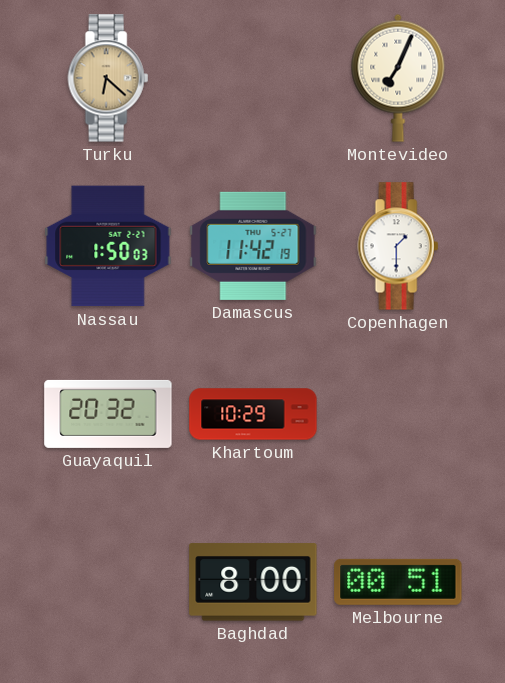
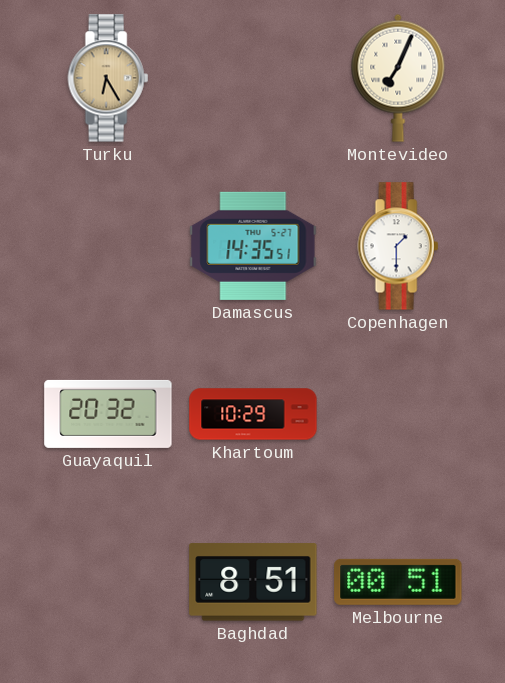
Turku: 6:22 -> 6:25
Nassau: 1:50 -> none
Damascus: 11:42 -> 14:35
Baghdad: 8:00 -> 8:51
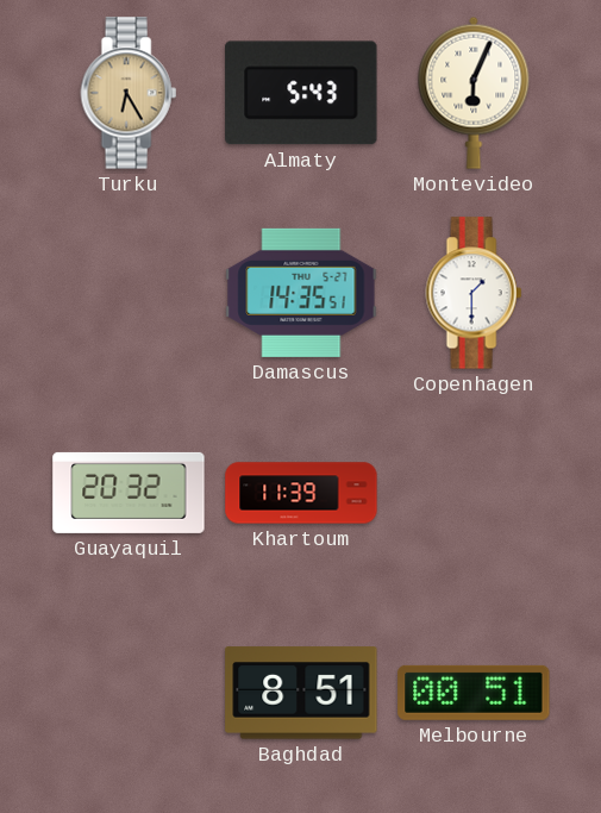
Almaty: none -> 5:43
Montevideo: 7:04 -> 6:04
Khartoum: 10:29 -> 11:39
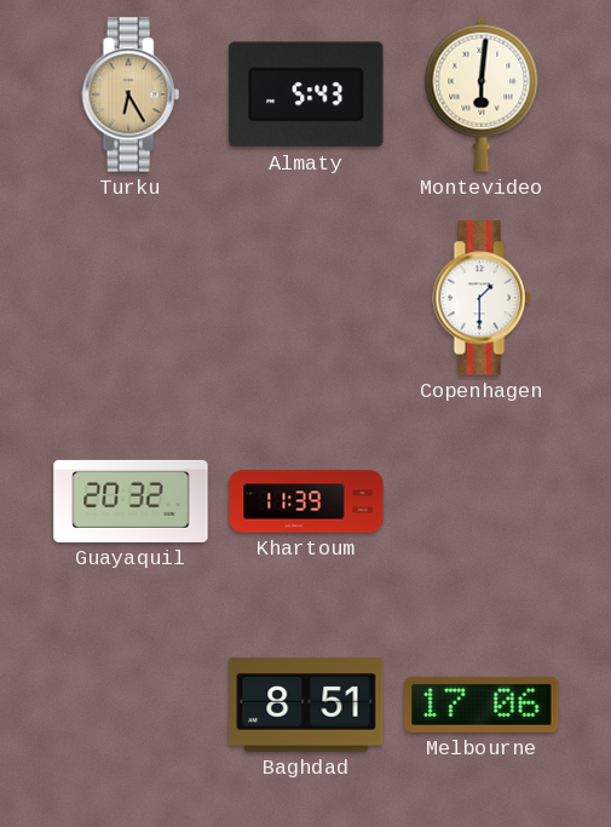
Montevideo: 6:04 -> 6:01
Damascus: 14:35 -> none
Melbourne: 00:51 -> 17:06
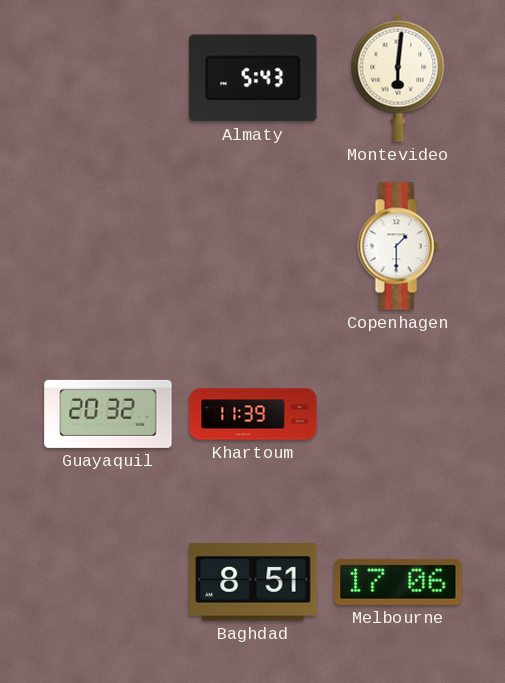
Turku: 6:25 -> none
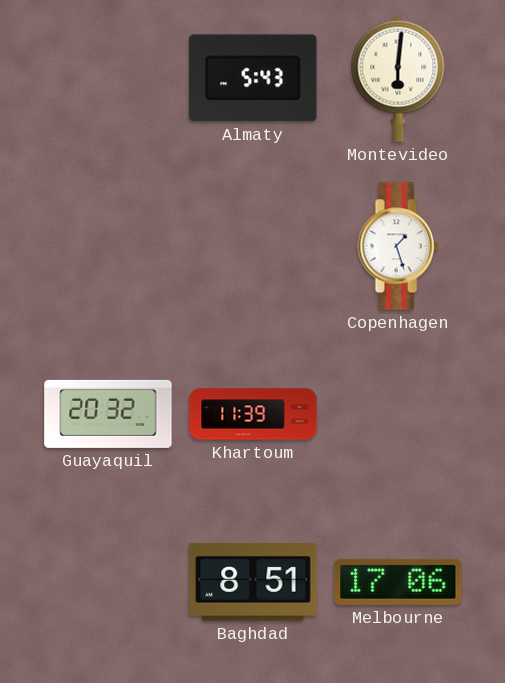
Copenhagen: 1:30 -> 1:27
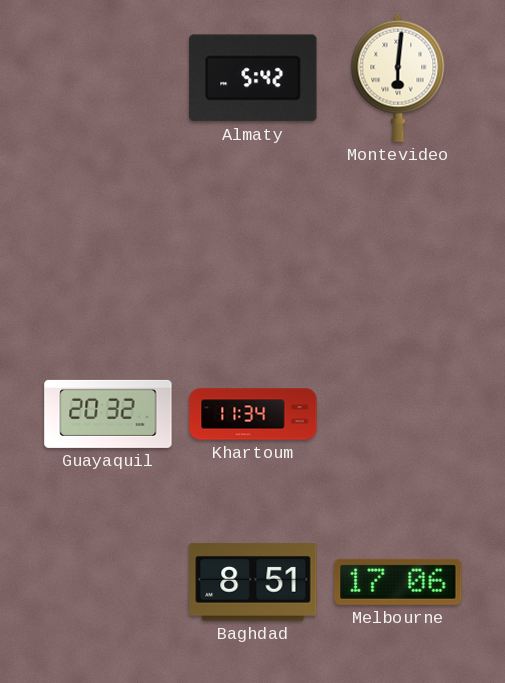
Almaty: 5:43 -> 5:42
Copenhagen: 1:27 -> none
Khartoum: 11:39 -> 11:34
